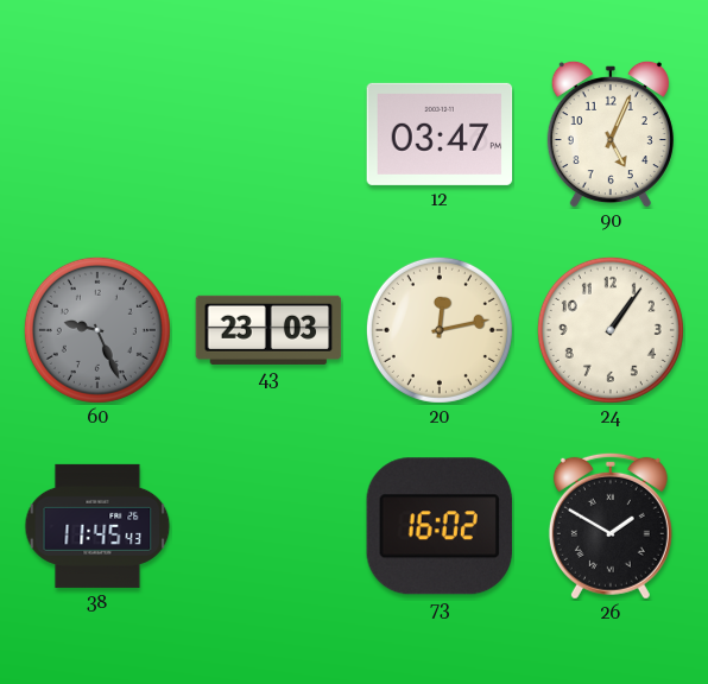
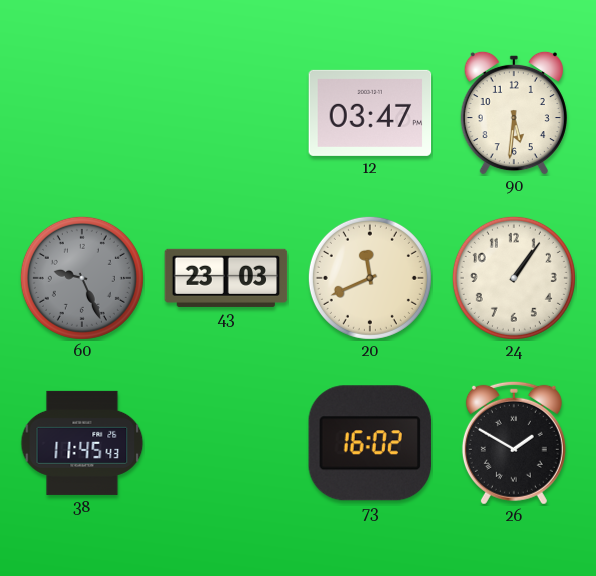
90: 5:04 -> 5:31
20: 12:13 -> 11:41
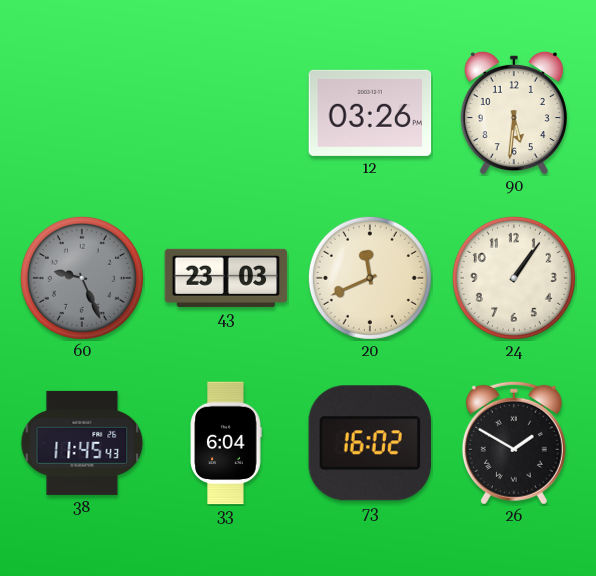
12: 03:47 -> 03:26
33: none -> 6:04
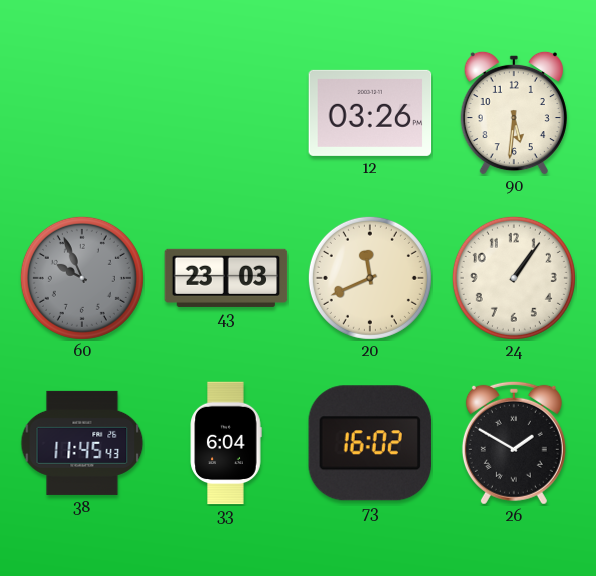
60: 9:26 -> 9:56
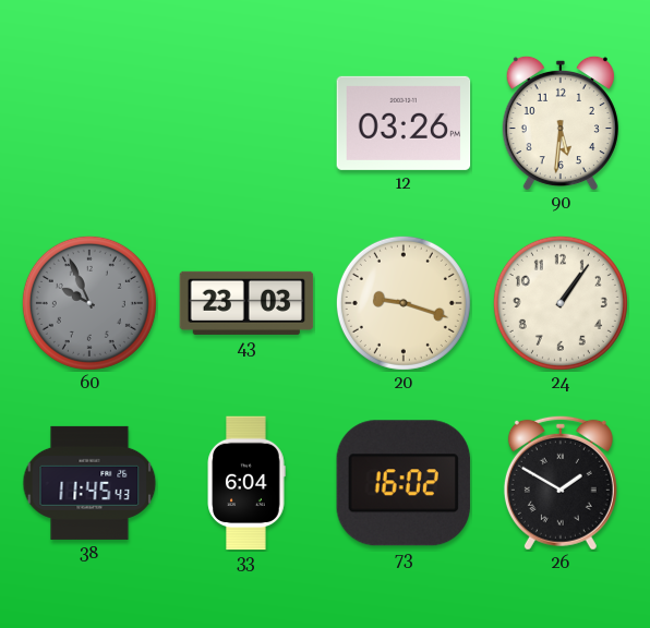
20: 11:41 -> 9:18
